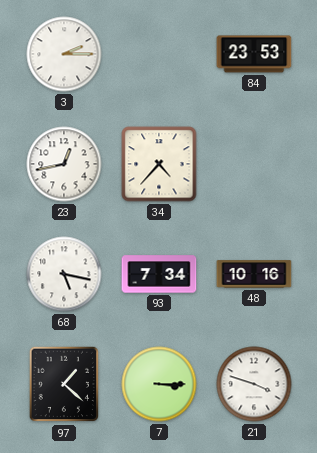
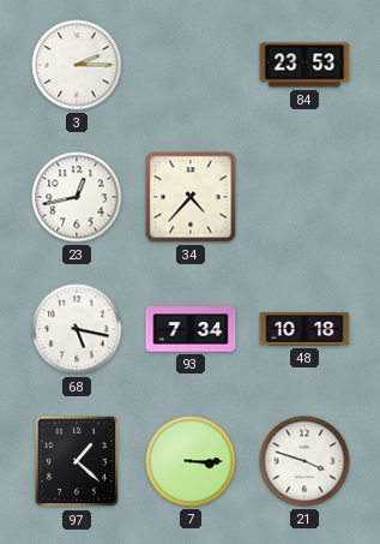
48: 10:16 -> 10:18
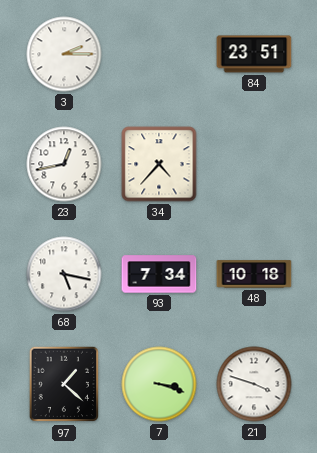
84: 23:53 -> 23:51
7: 3:15 -> 3:18
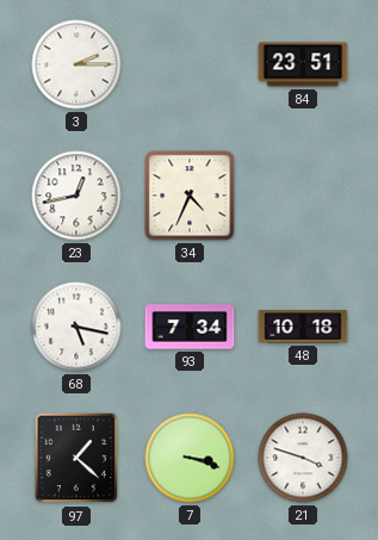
34: 4:37 -> 4:34
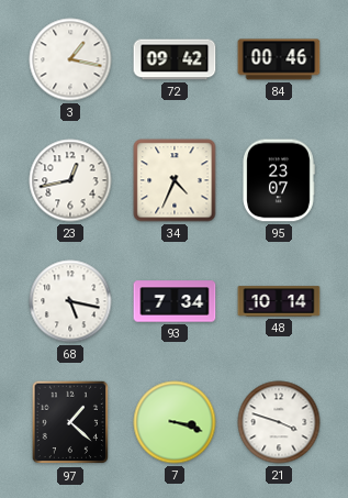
3: 2:15 -> 1:17
72: none -> 09:42
84: 23:51 -> 00:46
95: none -> 23:07
48: 10:18 -> 10:14
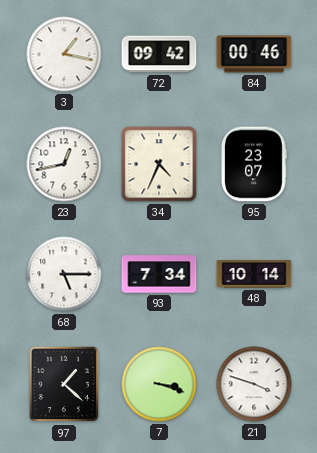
68: 5:17 -> 5:15
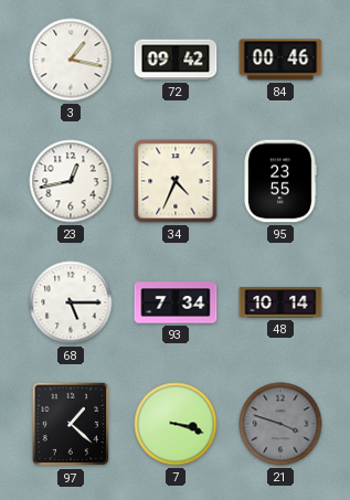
95: 23:07 -> 23:55
21 dial: white -> grey
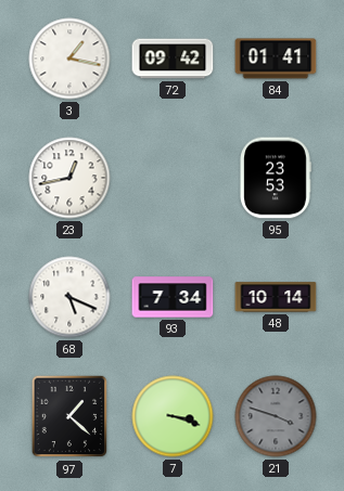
84: 00:46 -> 01:41
34: 4:34 -> none
95: 23:55 -> 23:53
68: 5:15 -> 5:19
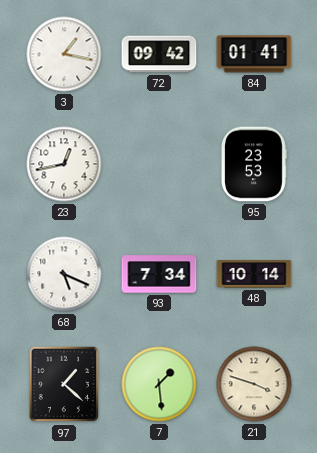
7: 3:18 -> 1:29
21 dial: grey -> cream
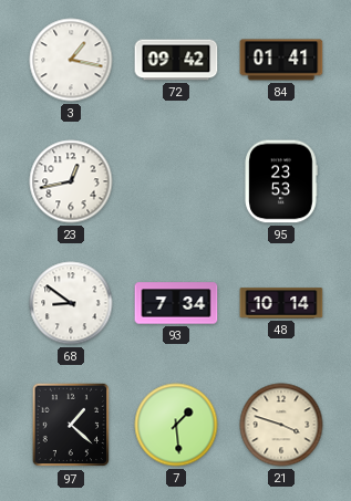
68: 5:19 -> 8:51
